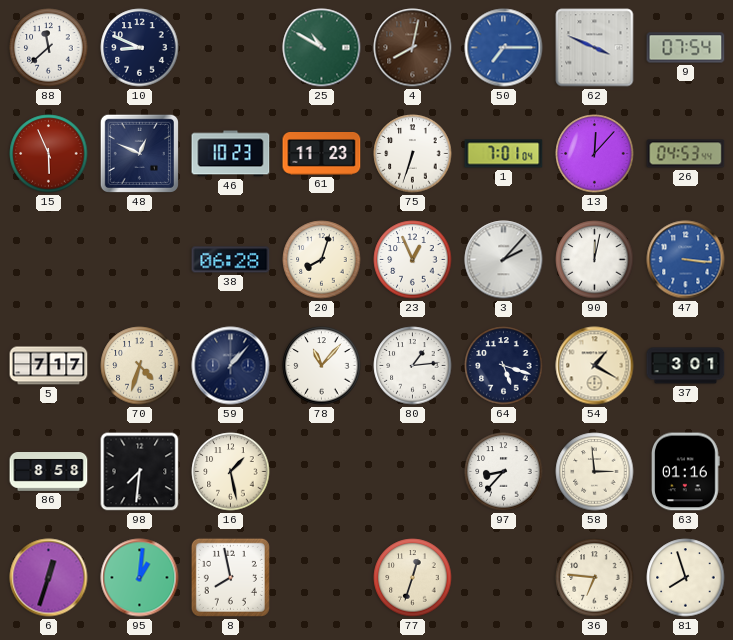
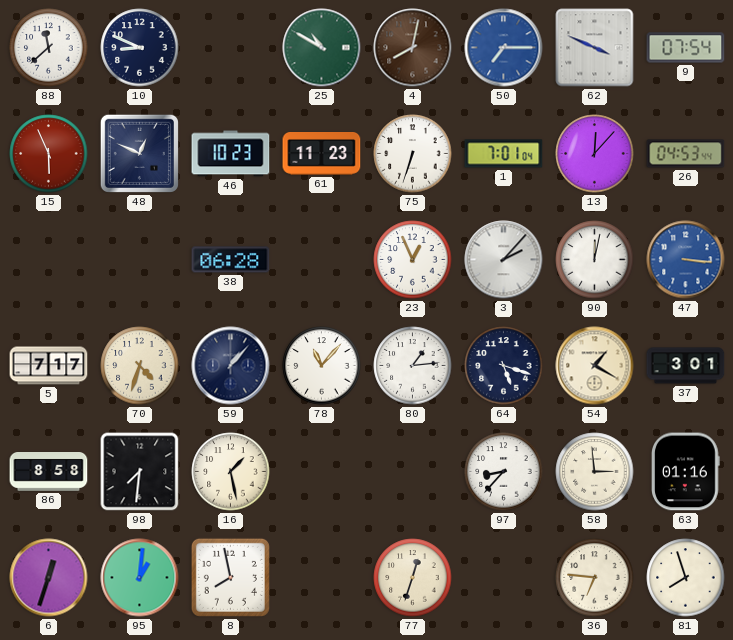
20: 8:03 -> none
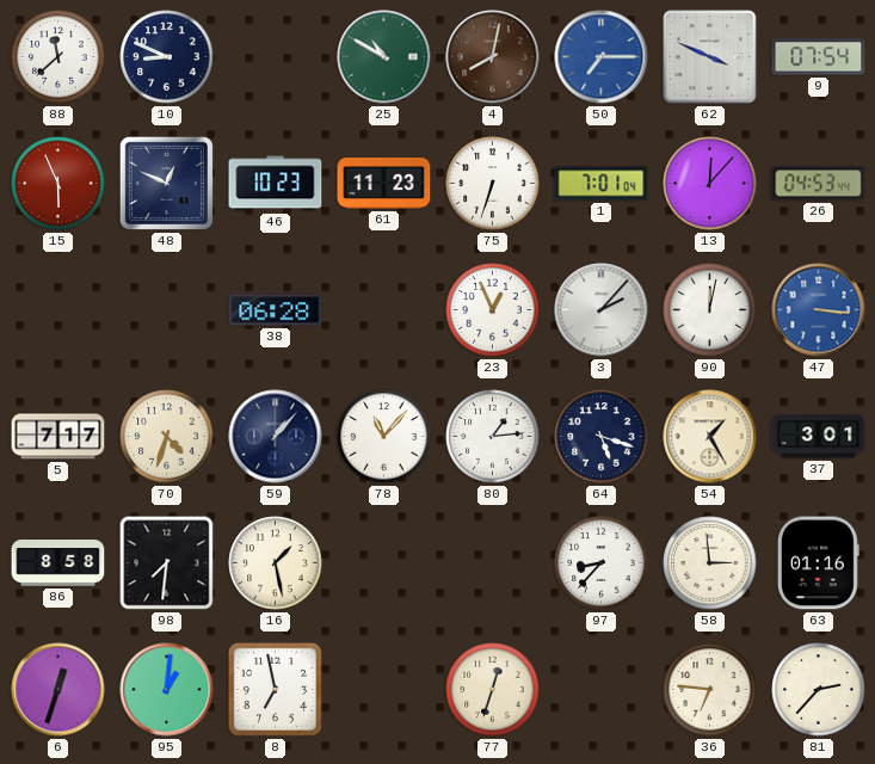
54: 1:20 -> 1:25
8: 7:58 -> 6:58
81: 7:57 -> 2:37
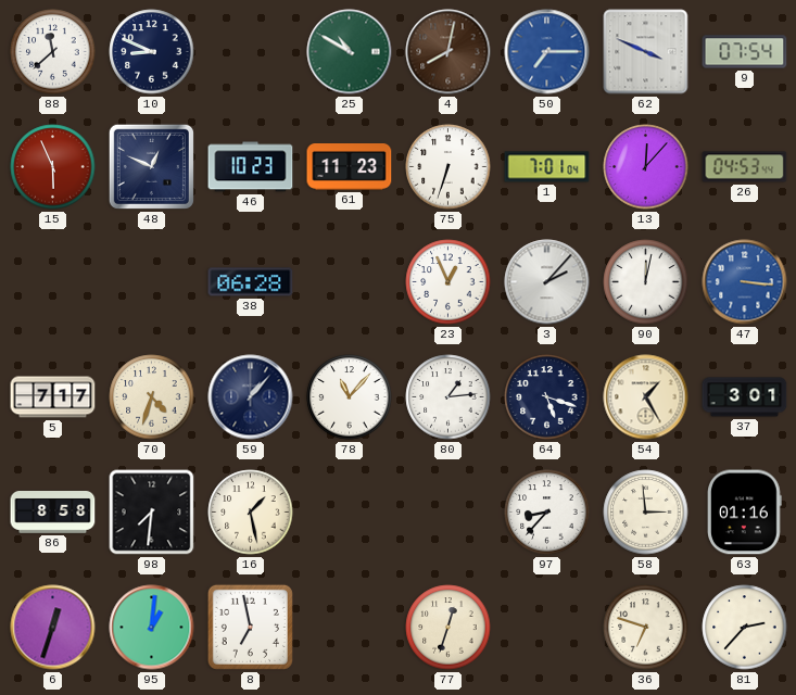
36: 6:46 -> 6:48
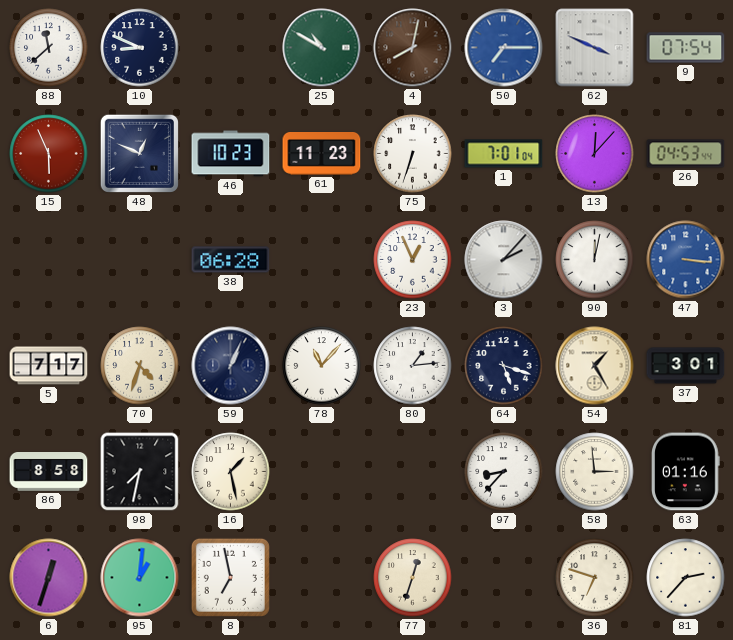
59: 1:07 -> 1:04
98: 7:31 -> 7:32
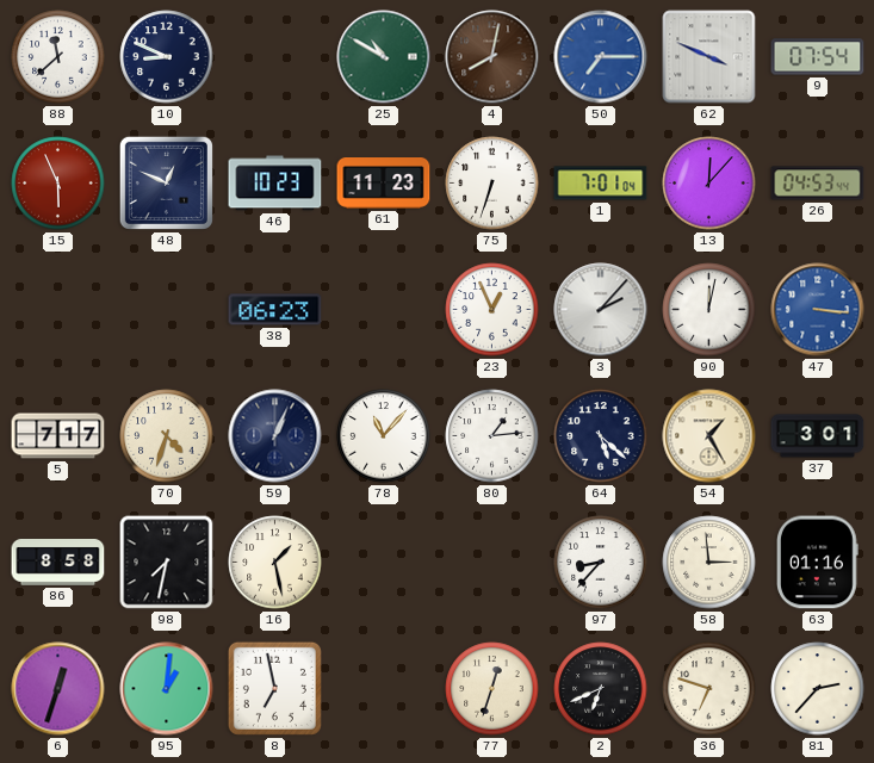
38: 06:28 -> 06:23
64: 5:18 -> 5:22
2: none -> 6:41
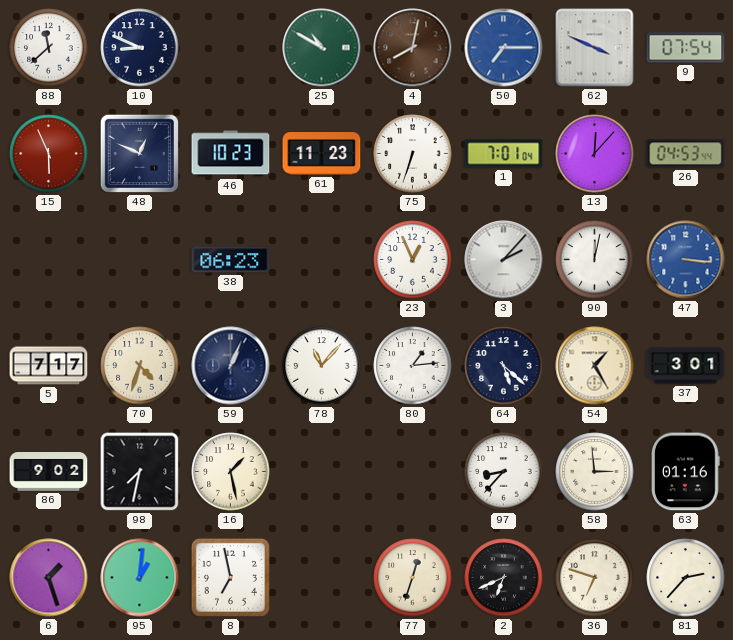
86: 8:58 -> 9:02
6: 12:33 -> 1:27
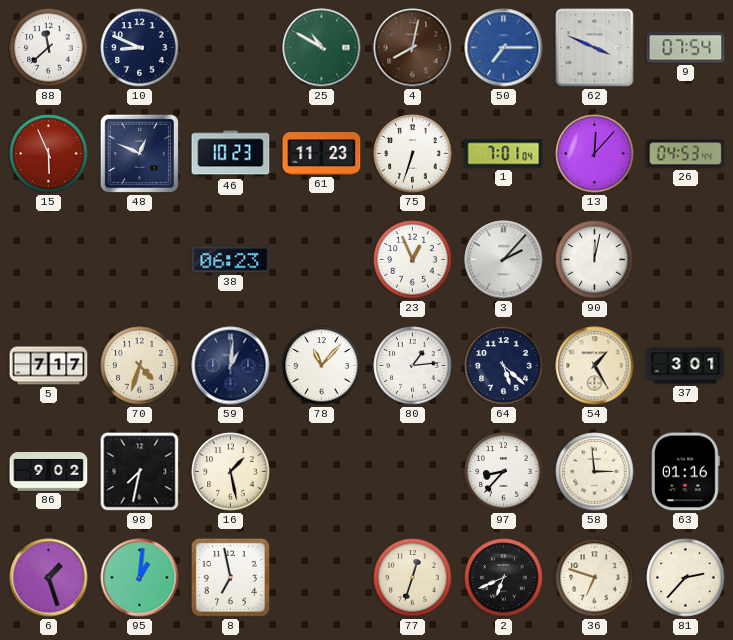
47: 3:16 -> none
59: 1:04 -> 1:01
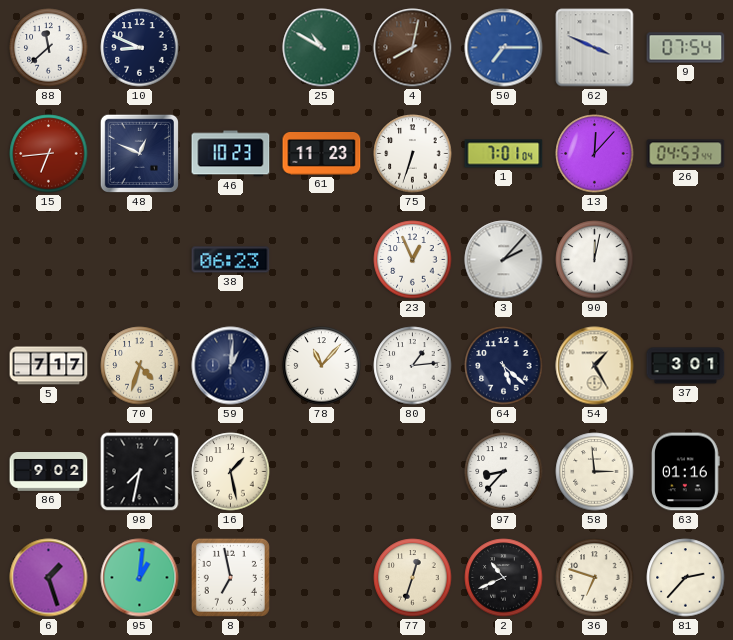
15: 5:56 -> 6:44
2: 6:41 -> 10:41
